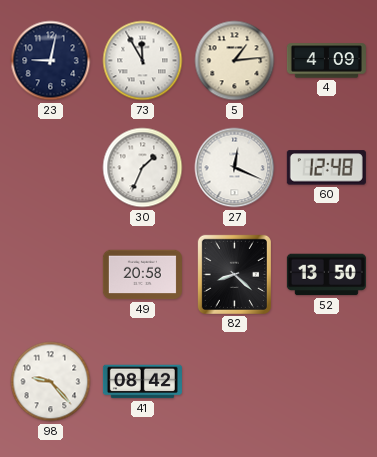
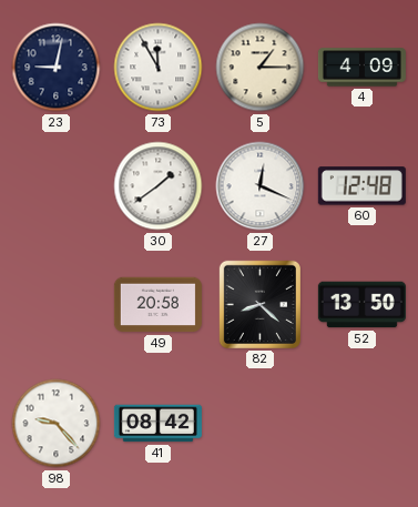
5: 1:14 -> 1:15
30: 1:34 -> 1:39
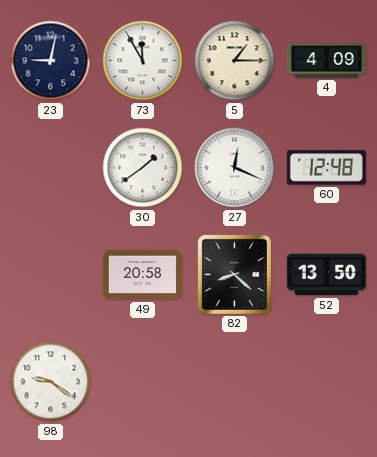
98: 9:23 -> 9:21
41: 08:42 -> none
